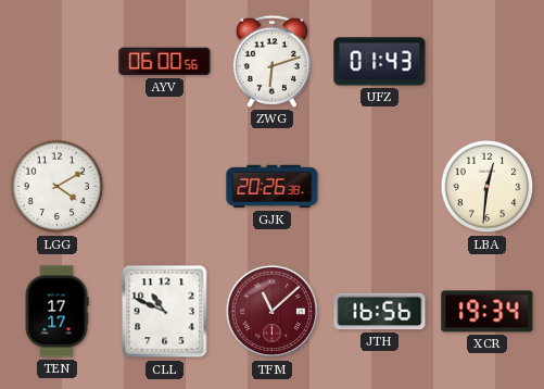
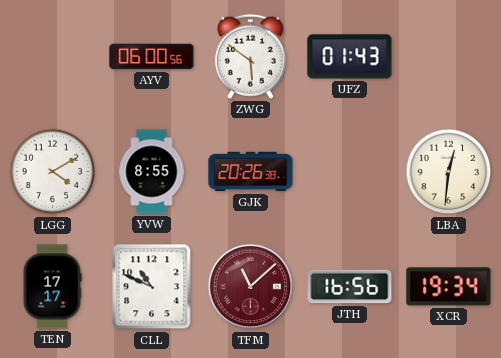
ZWG: 6:12 -> 5:51
YVW: none -> 8:55
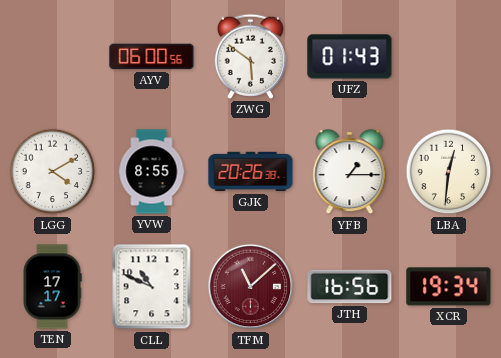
YFB: none -> 1:15
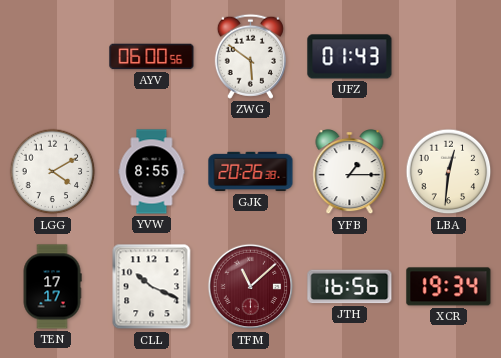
CLL: 10:49 -> 10:19
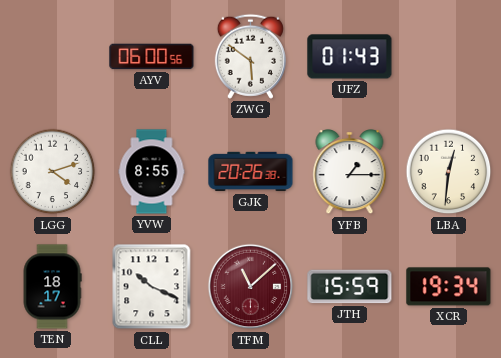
LGG: 4:10 -> 4:12
TEN: 17:17 -> 18:17
JTH: 16:56 -> 15:59
